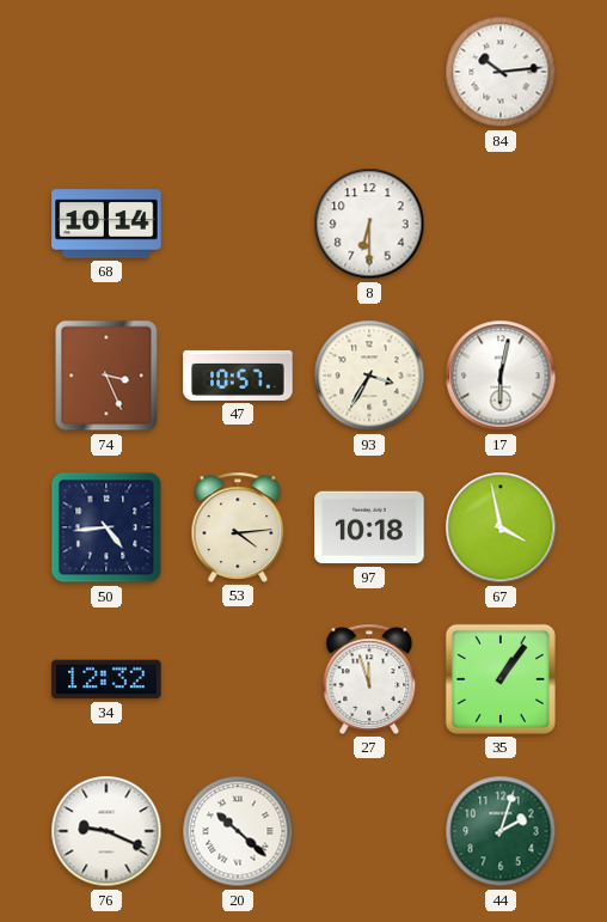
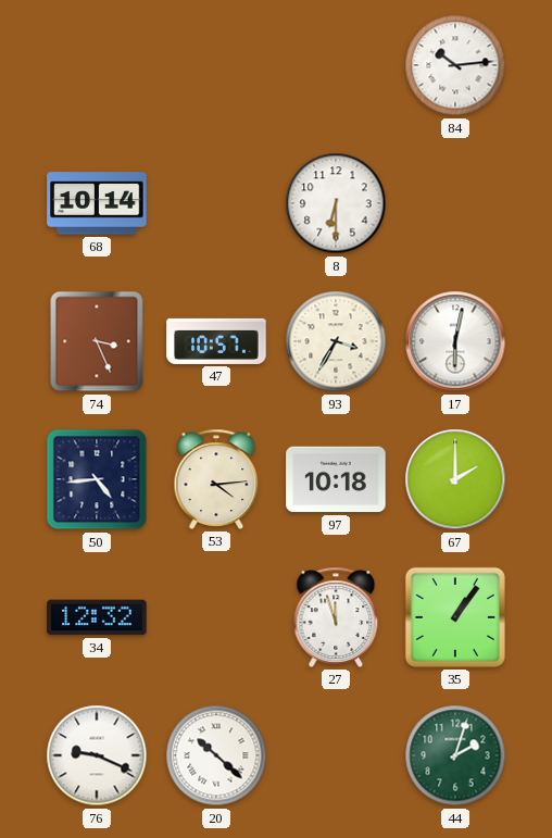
67: 3:58 -> 2:00
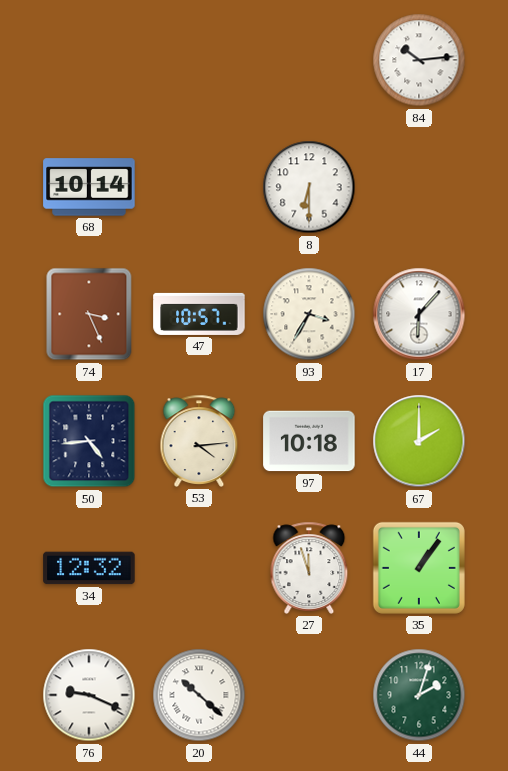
17: 6:02 -> 6:07
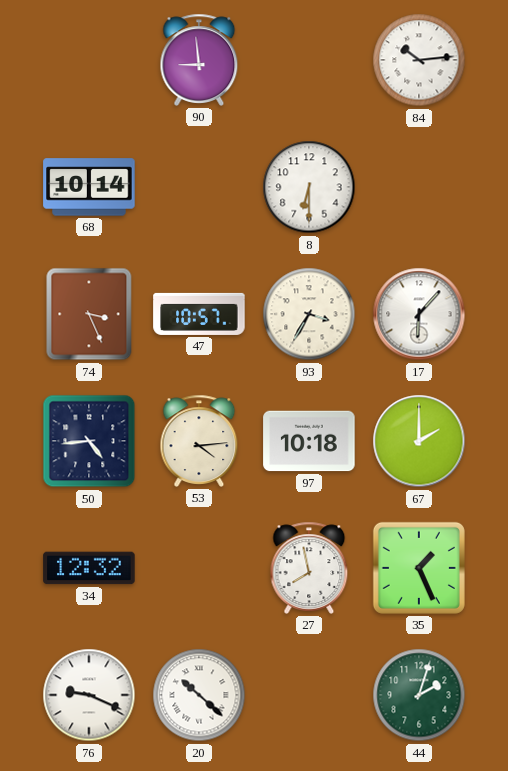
90: none -> 8:59
27: 11:57 -> 7:58
35: 1:06 -> 1:26
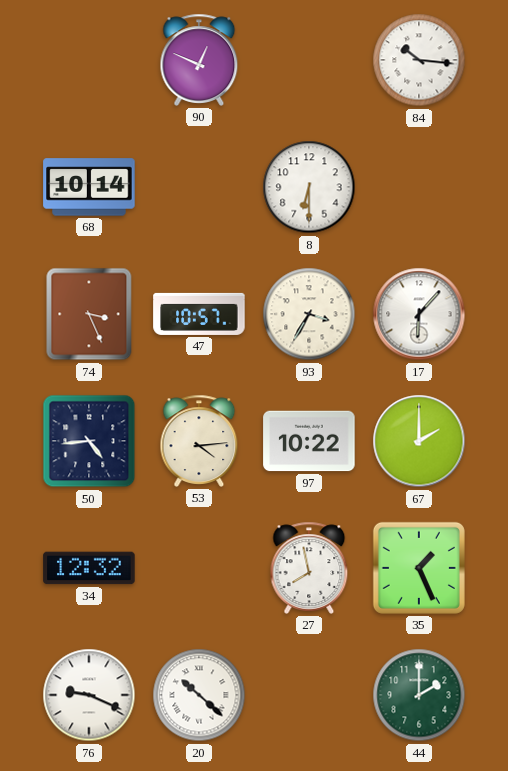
90: 8:59 -> 12:49
84: 10:14 -> 10:16
97: 10:18 -> 10:22
44: 2:03 -> 2:00
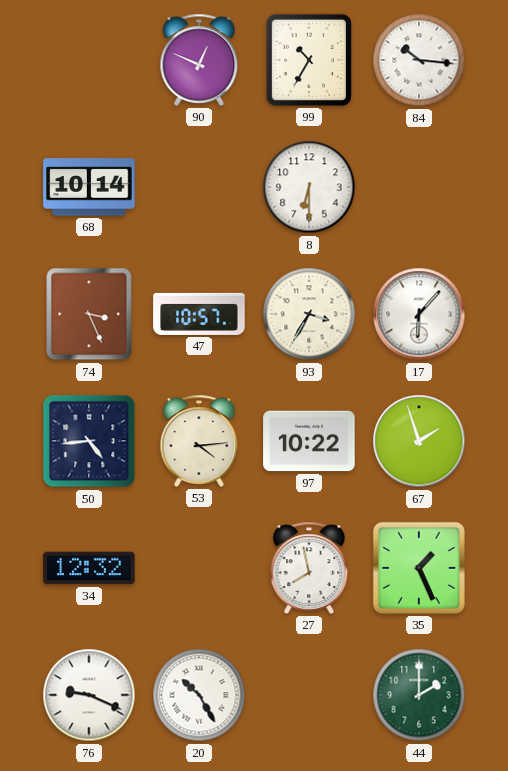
99: none -> 10:35
67: 2:00 -> 1:57
20: 10:22 -> 10:25
